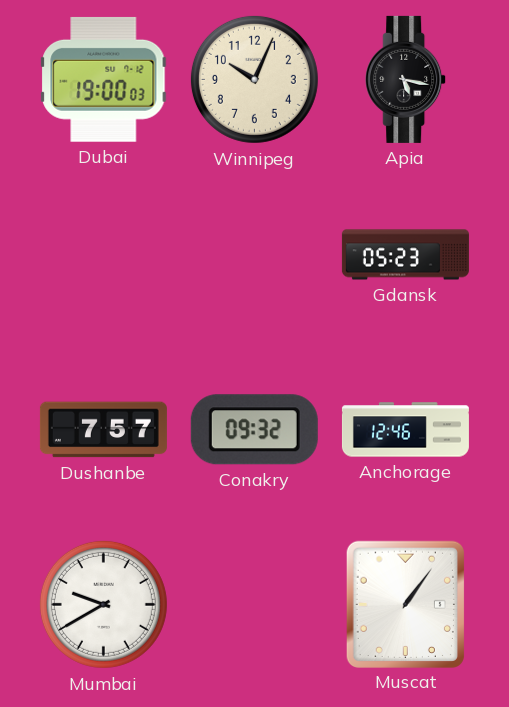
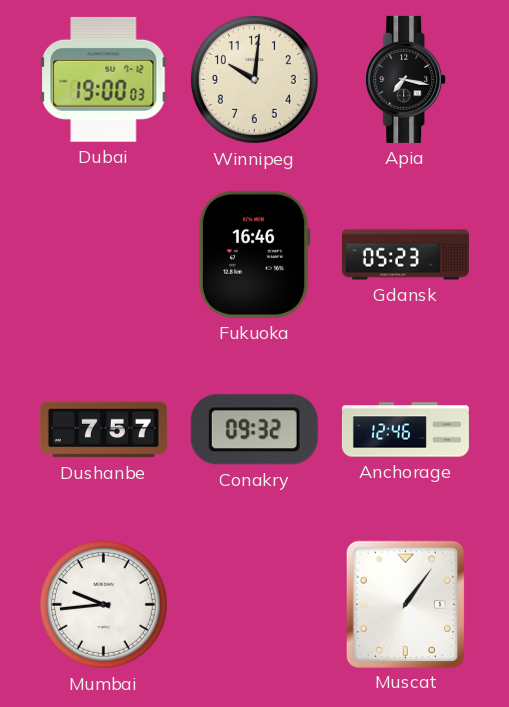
Winnipeg: 10:04 -> 10:01
Apia: 5:17 -> 7:17
Fukuoka: none -> 16:46
Mumbai: 9:40 -> 9:44
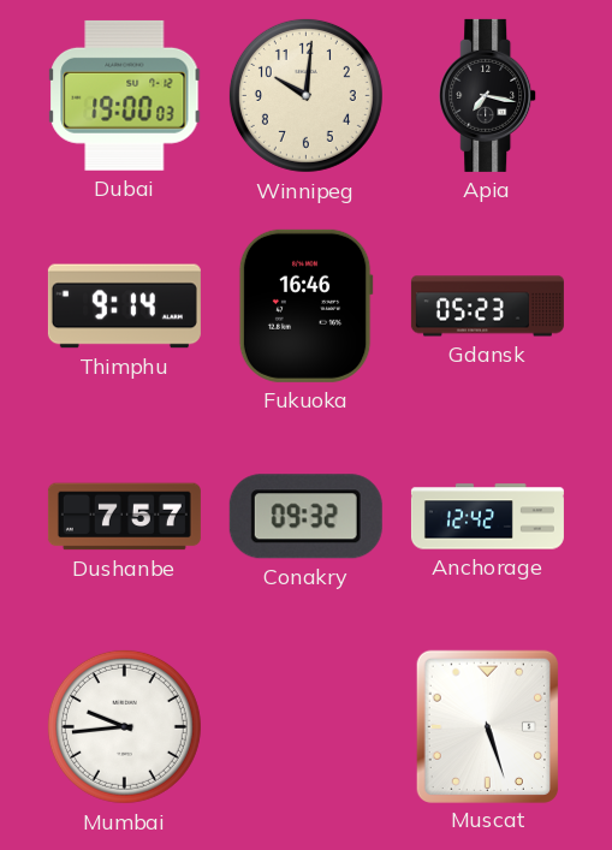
Thimphu: none -> 9:14
Anchorage: 12:46 -> 12:42
Muscat: 1:06 -> 5:27
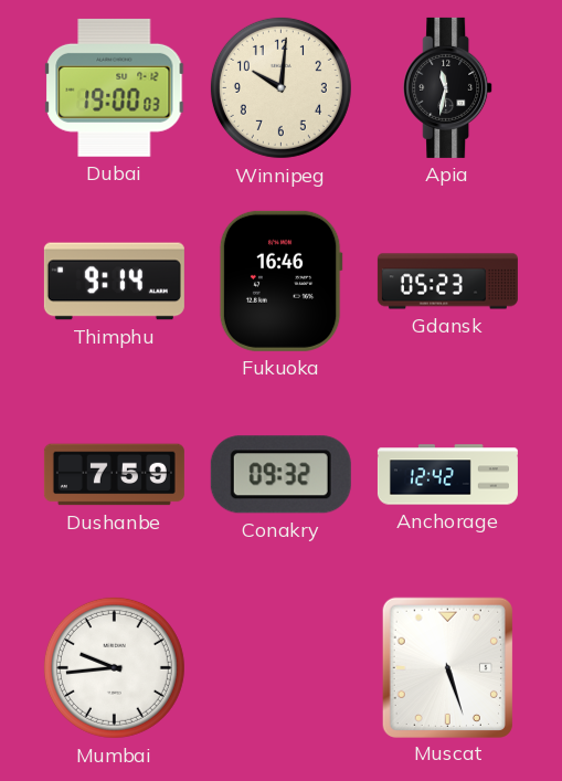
Apia: 7:17 -> 11:32
Dushanbe: 7:57 -> 7:59
